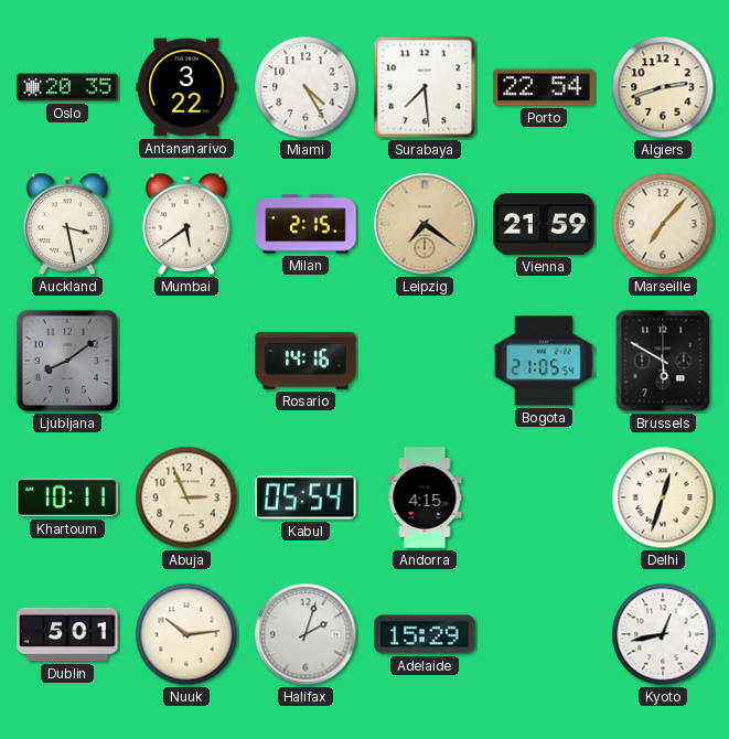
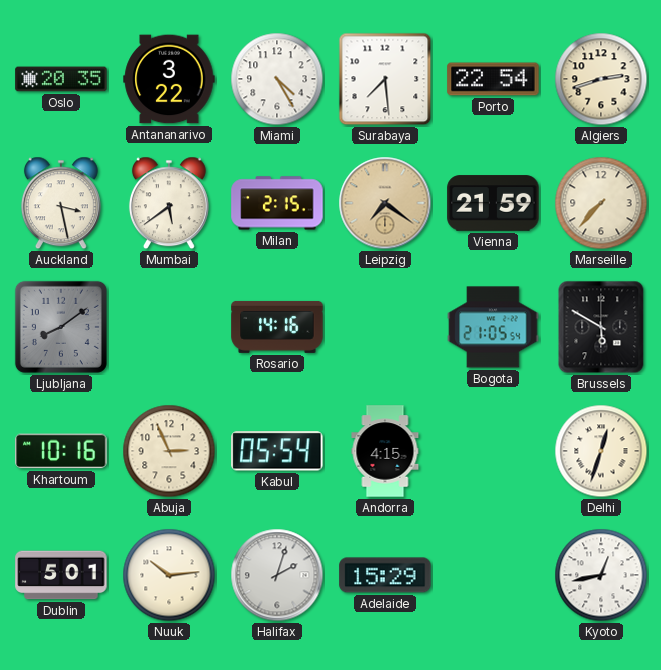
Marseille: 7:07 -> 7:37
Khartoum: 10:11 -> 10:16
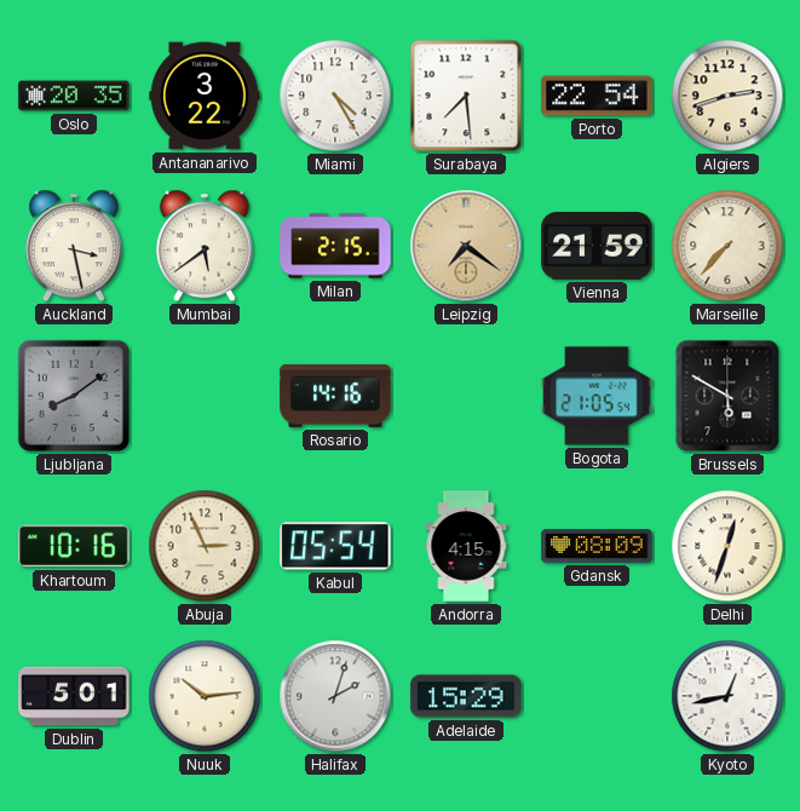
Gdansk: none -> 08:09
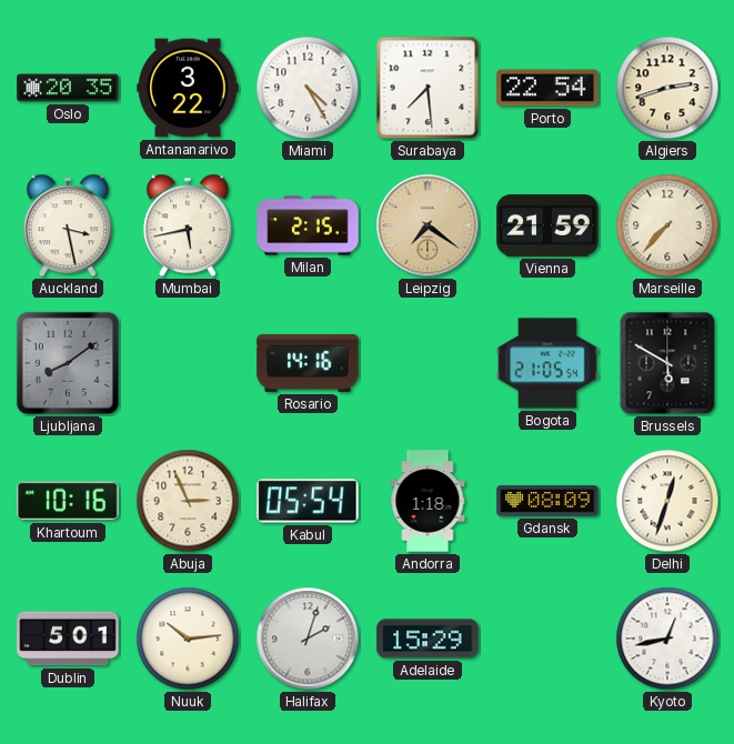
Mumbai: 5:39 -> 5:43
Andorra: 4:15 -> 1:18
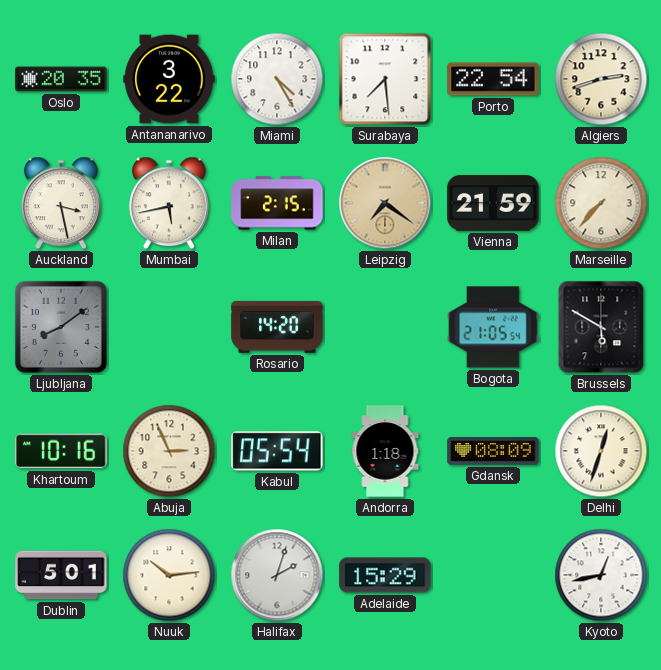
Rosario: 14:16 -> 14:20
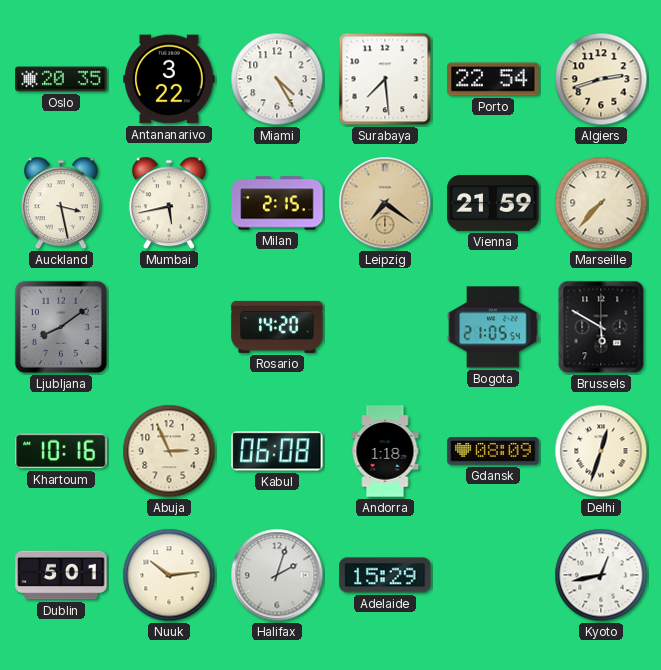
Kabul: 05:54 -> 06:08
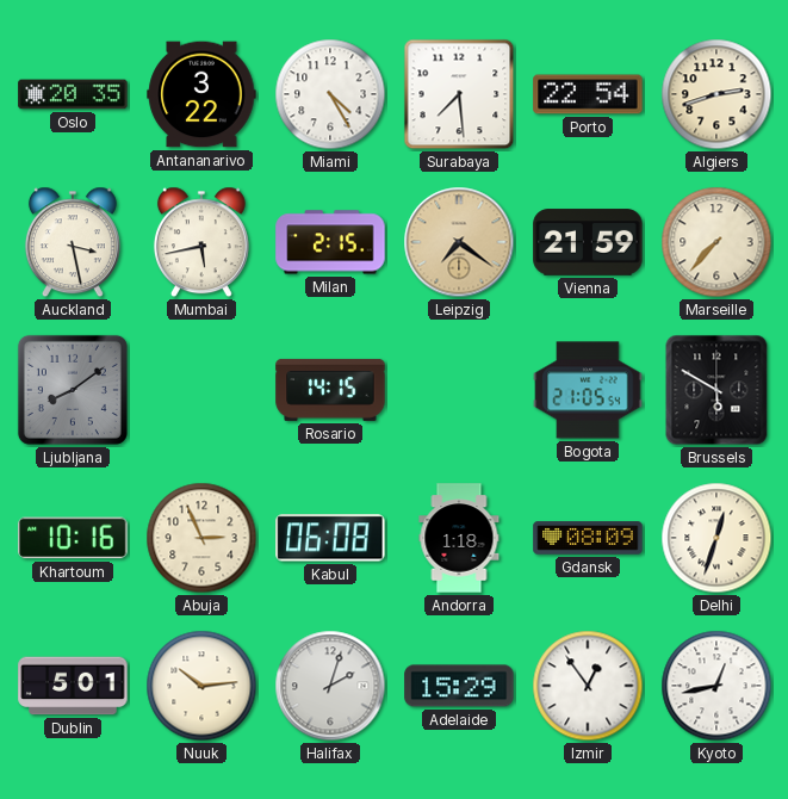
Rosario: 14:20 -> 14:15
Izmir: none -> 12:54
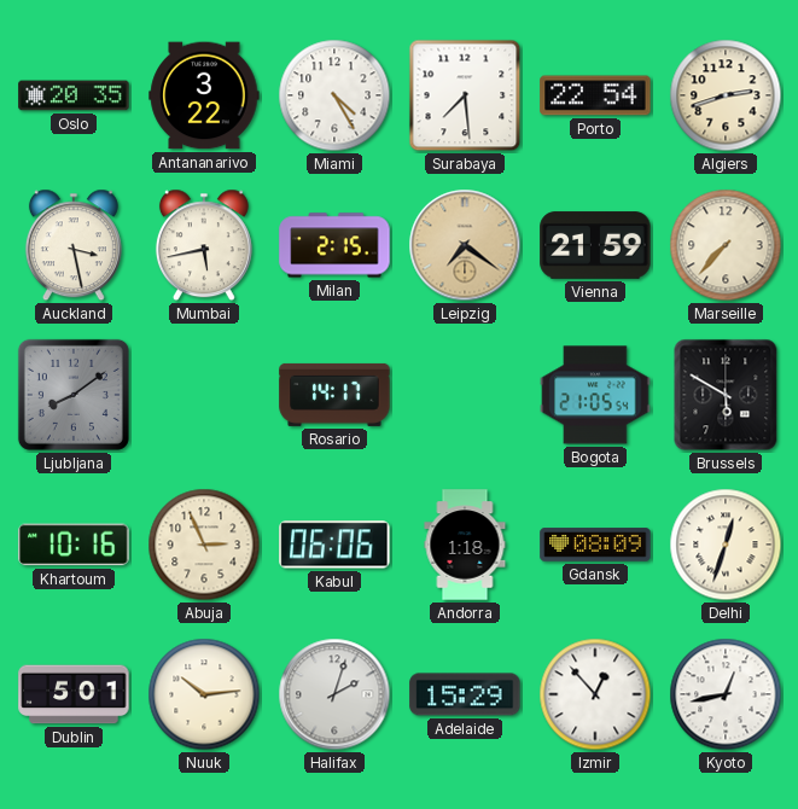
Rosario: 14:15 -> 14:17
Kabul: 06:08 -> 06:06
Izmir: 12:54 -> 12:53
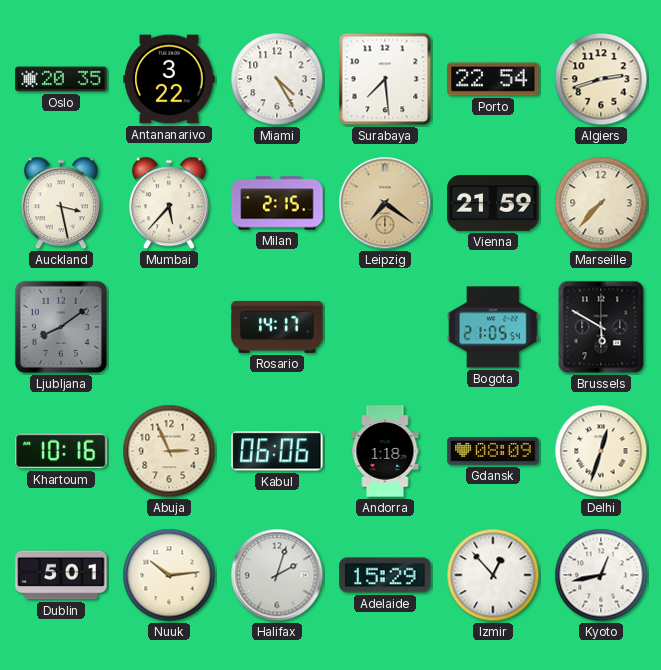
Mumbai: 5:43 -> 5:37
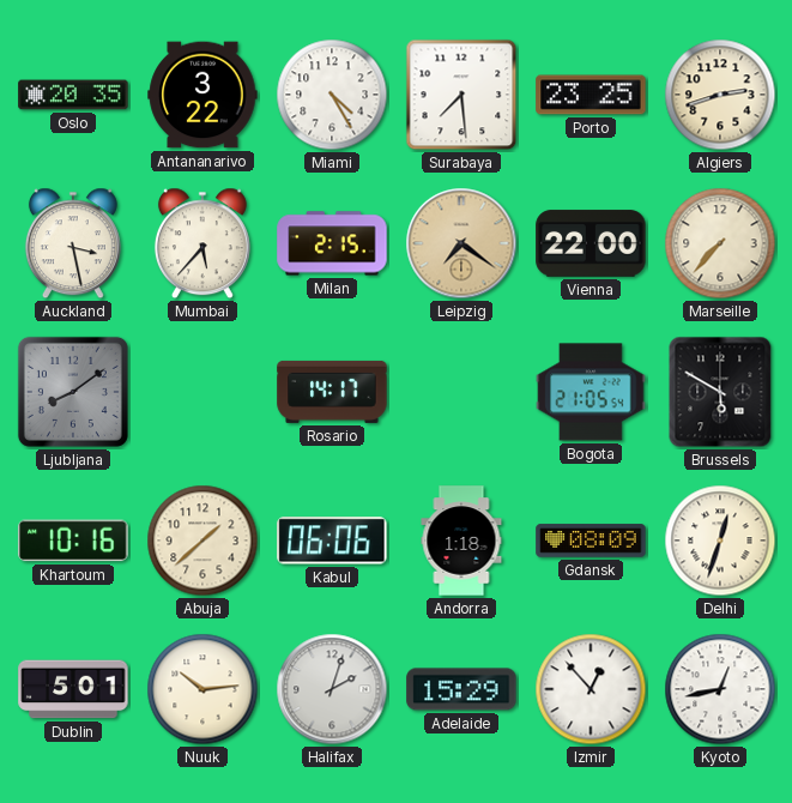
Porto: 22:54 -> 23:25
Vienna: 21:59 -> 22:00
Abuja: 2:56 -> 1:38
